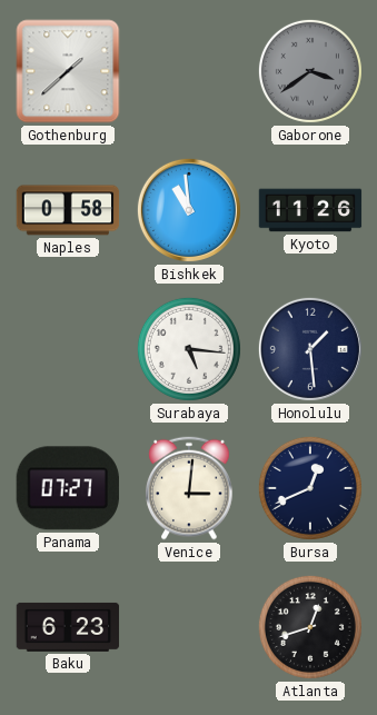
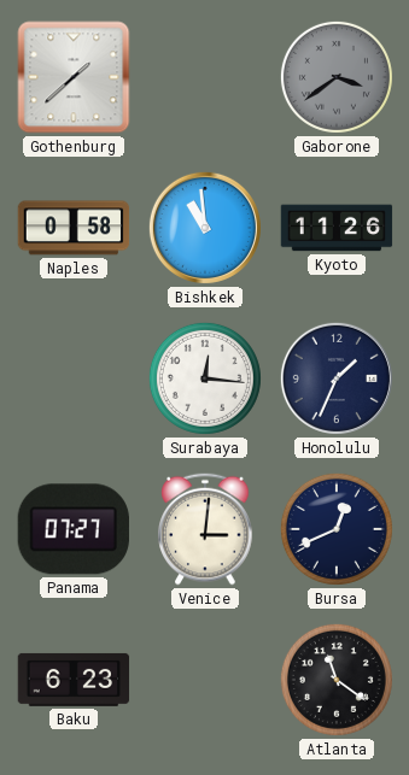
Surabaya: 5:16 -> 12:16
Honolulu: 1:29 -> 1:34
Atlanta: 12:42 -> 11:21
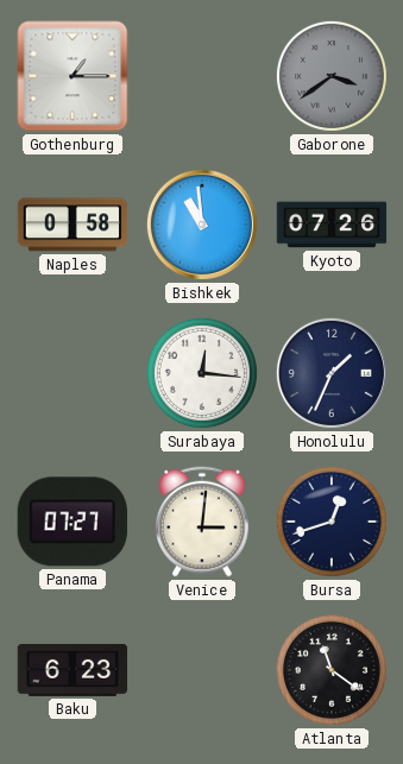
Gothenburg: 1:38 -> 1:15
Kyoto: 11:26 -> 07:26
Bursa: 12:41 -> 12:42
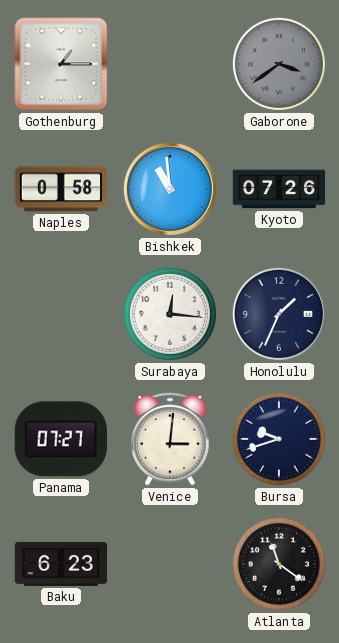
Bursa: 12:42 -> 9:42
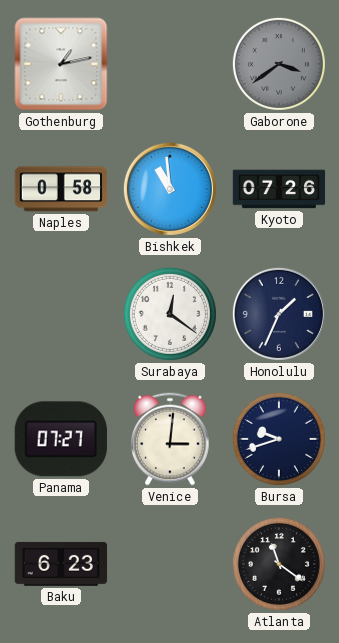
Gothenburg: 1:15 -> 1:13
Surabaya: 12:16 -> 12:21
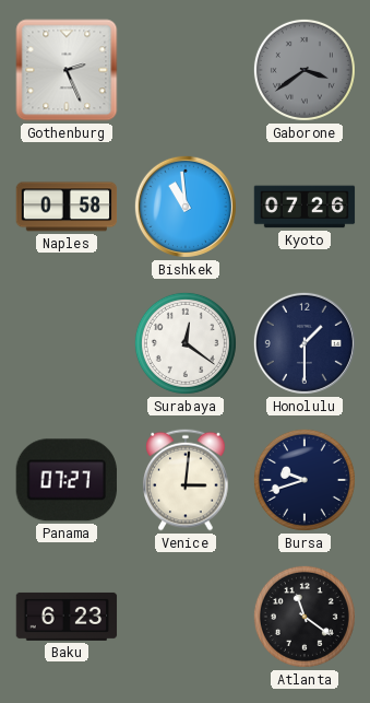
Gothenburg: 1:13 -> 2:26
Honolulu: 1:34 -> 1:30
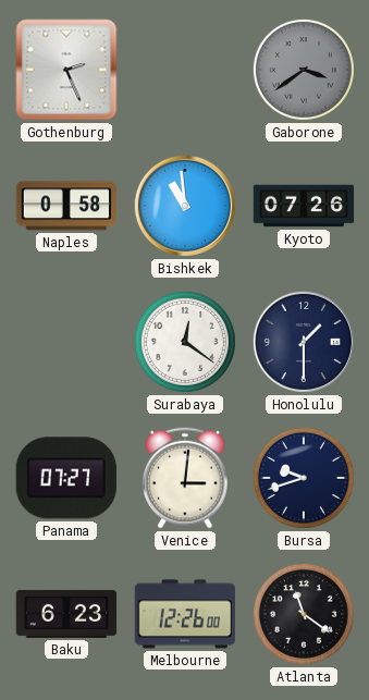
Melbourne: none -> 12:26
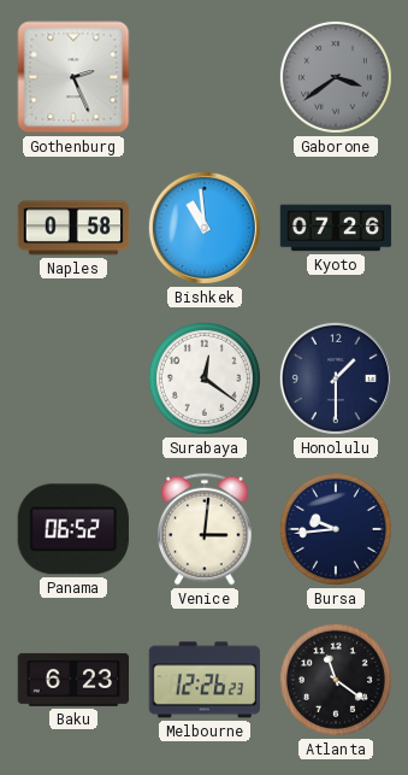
Panama: 07:27 -> 06:52
Bursa: 9:42 -> 9:44
Melbourne: 12:26:00 -> 12:26:23
